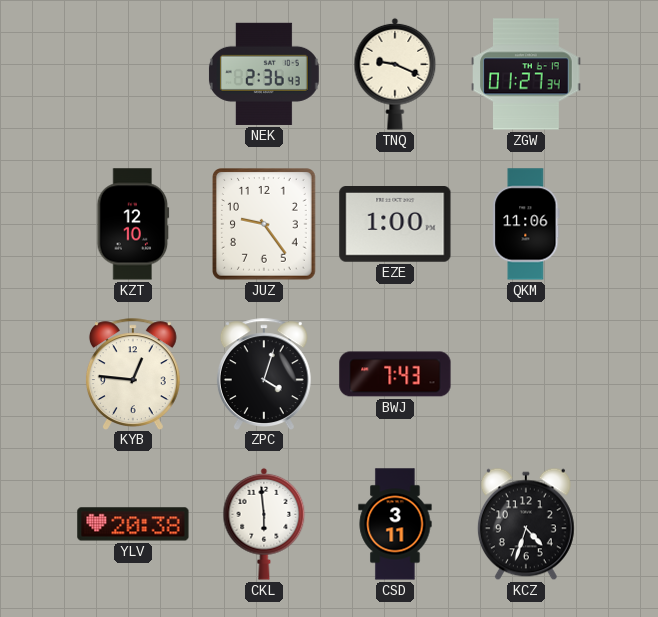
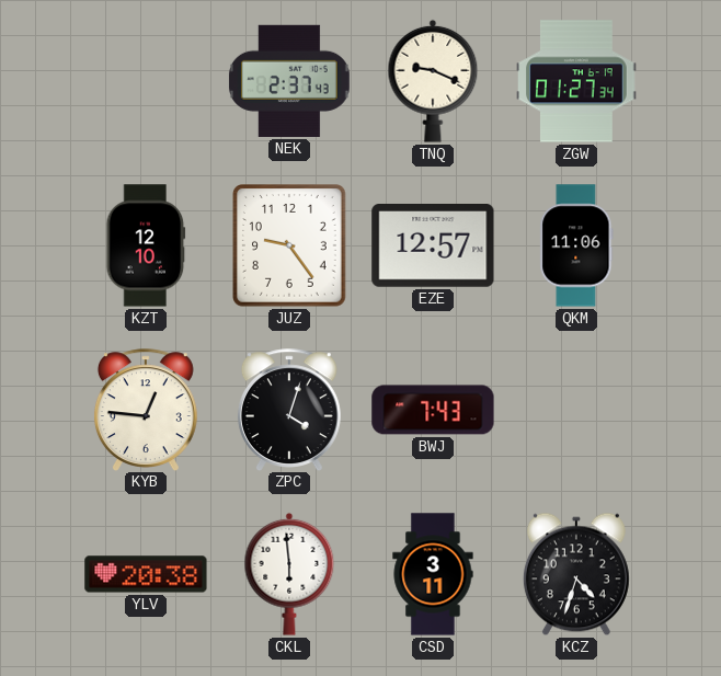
NEK: 2:36 -> 2:37
EZE: 1:00 -> 12:57
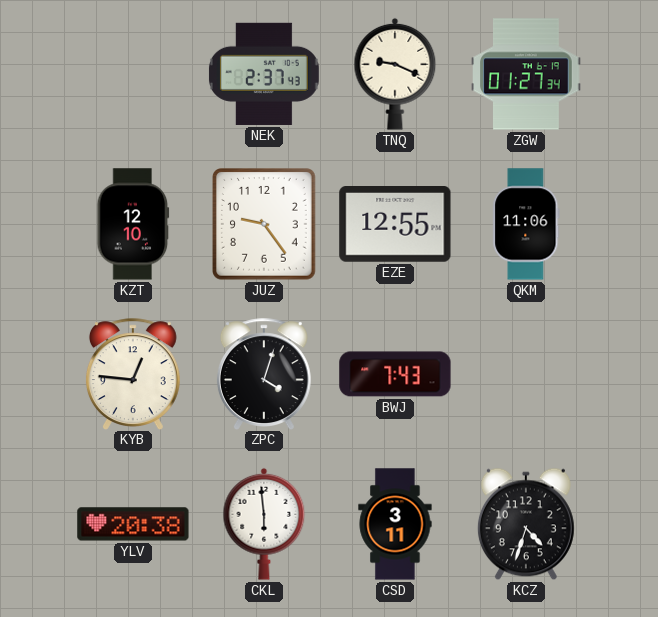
EZE: 12:57 -> 12:55
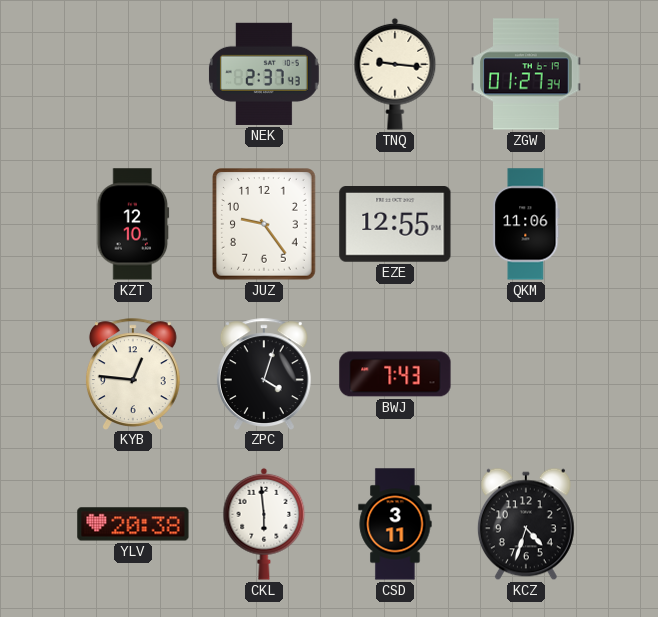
TNQ: 9:19 -> 9:16
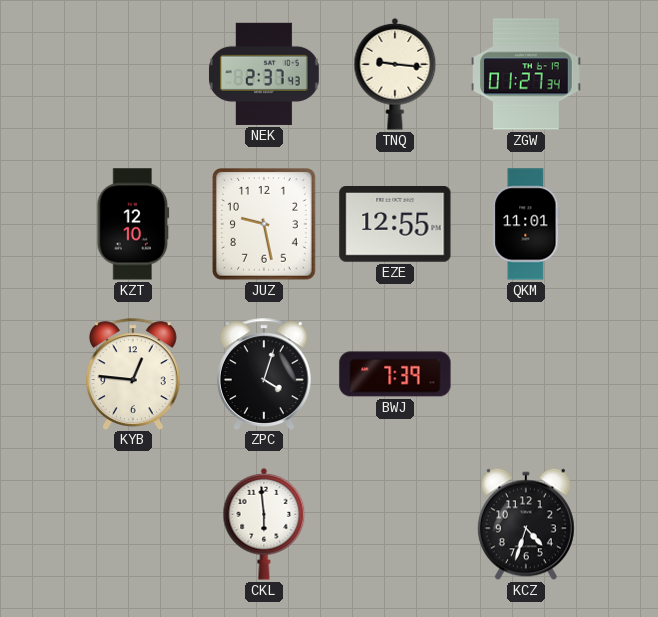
JUZ: 9:24 -> 9:28
QKM: 11:06 -> 11:01
BWJ: 7:43 -> 7:39
YLV: 20:38 -> none
CSD: 3:11 -> none
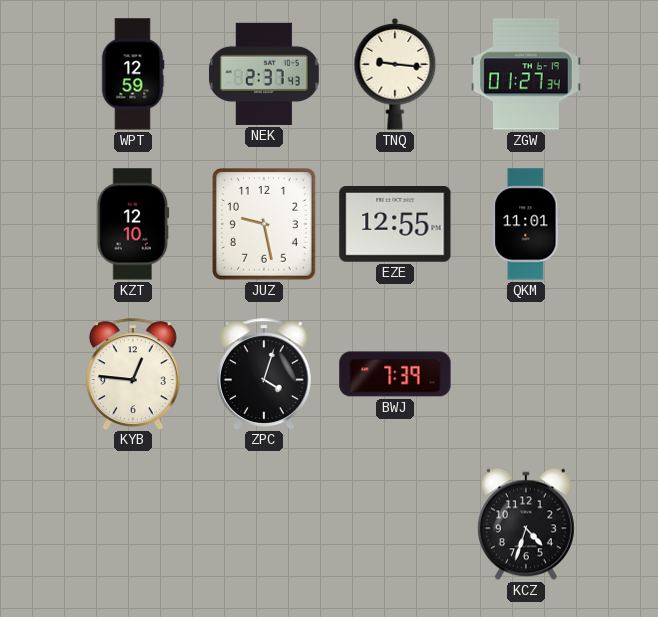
WPT: none -> 12:59
CKL: 5:59 -> none
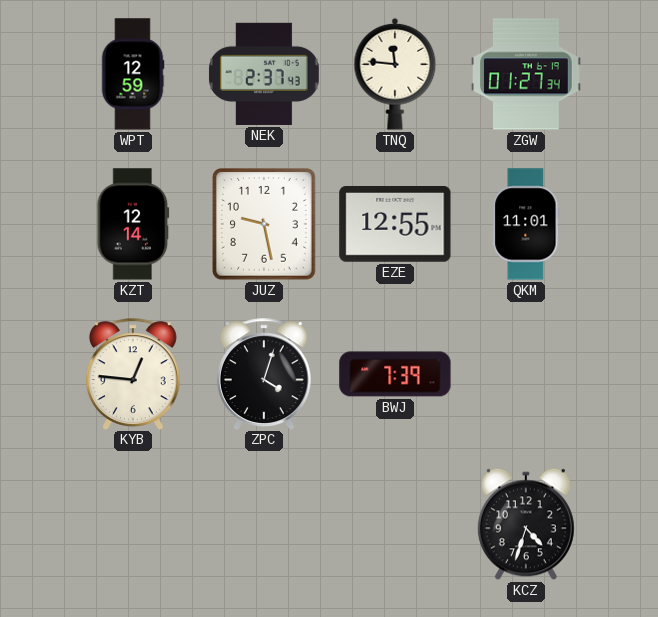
TNQ: 9:16 -> 11:46
KZT: 12:10 -> 12:14
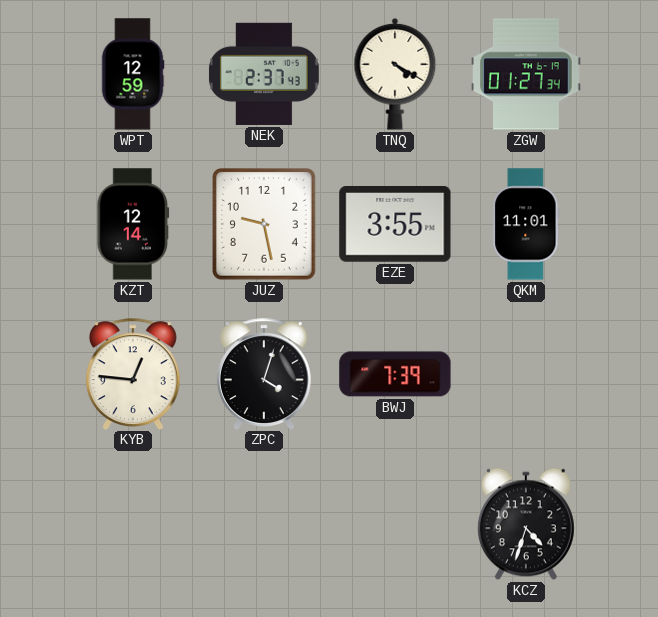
TNQ: 11:46 -> 4:20
EZE: 12:55 -> 3:55
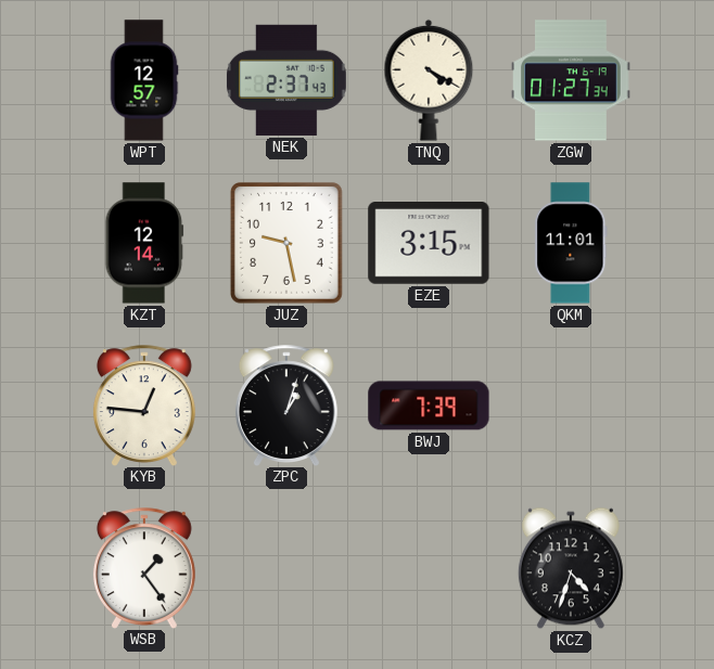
WPT: 12:59 -> 12:57
EZE: 3:55 -> 3:15
ZPC: 4:03 -> 1:03
WSB: none -> 1:24
